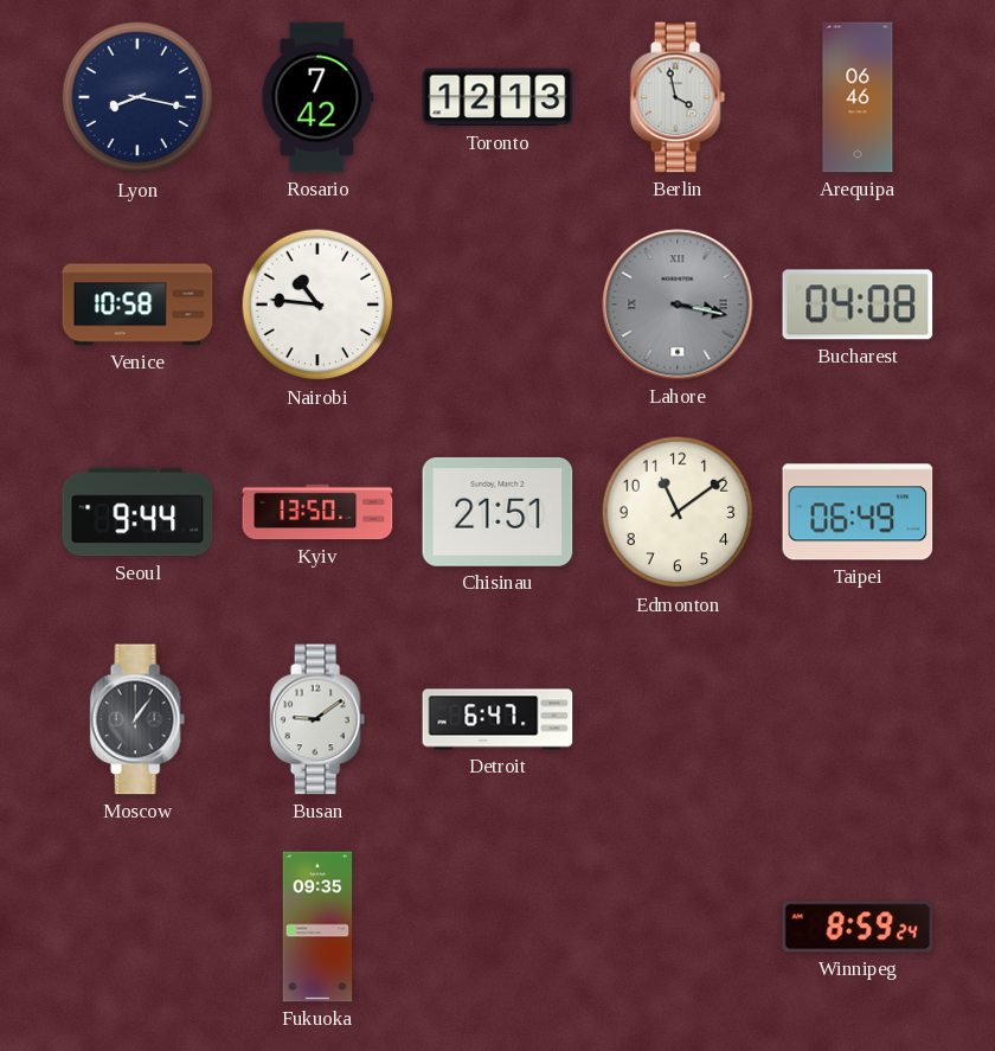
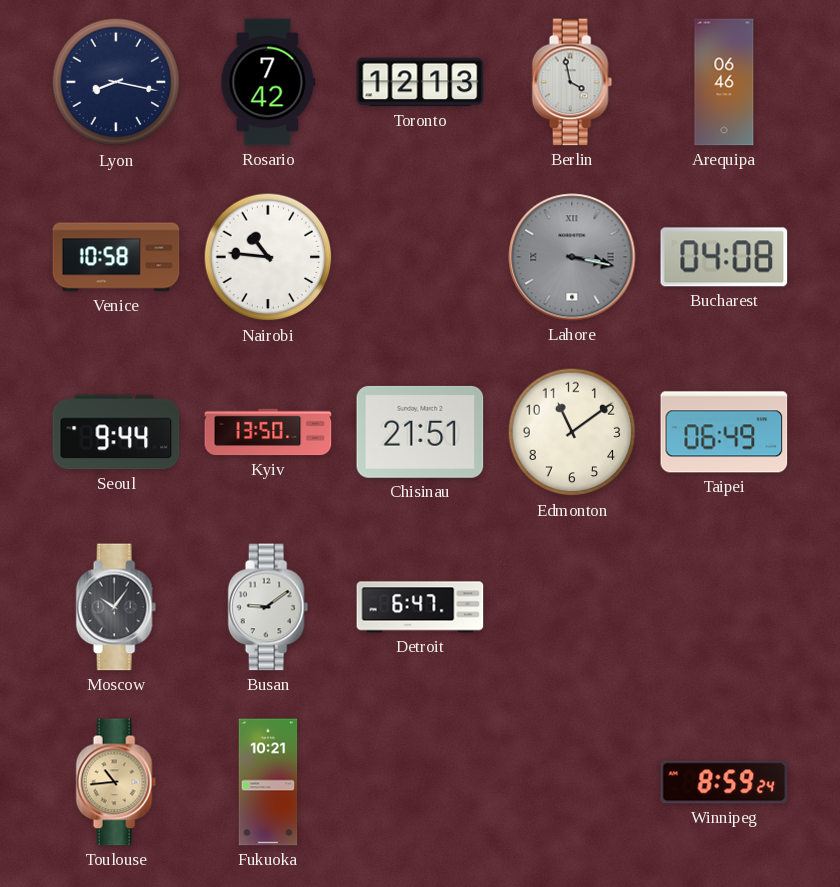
Moscow: 1:06 -> 10:06
Toulouse: none -> 10:44
Fukuoka: 09:35 -> 10:21
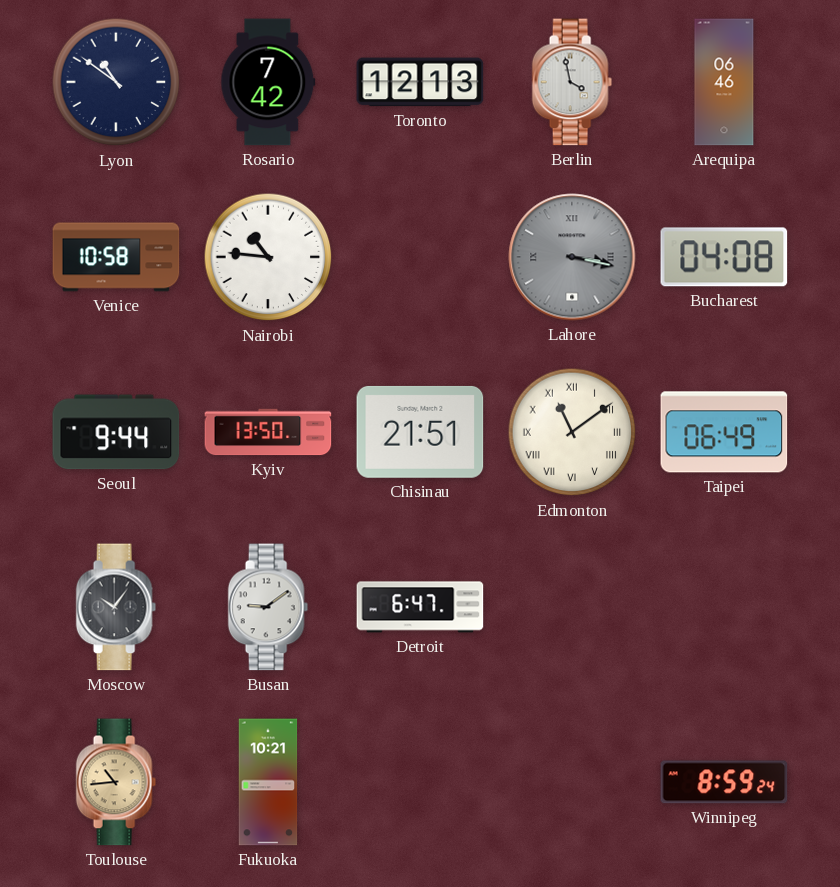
Lyon: 8:17 -> 10:51
Edmonton numerals: Arabic -> Roman
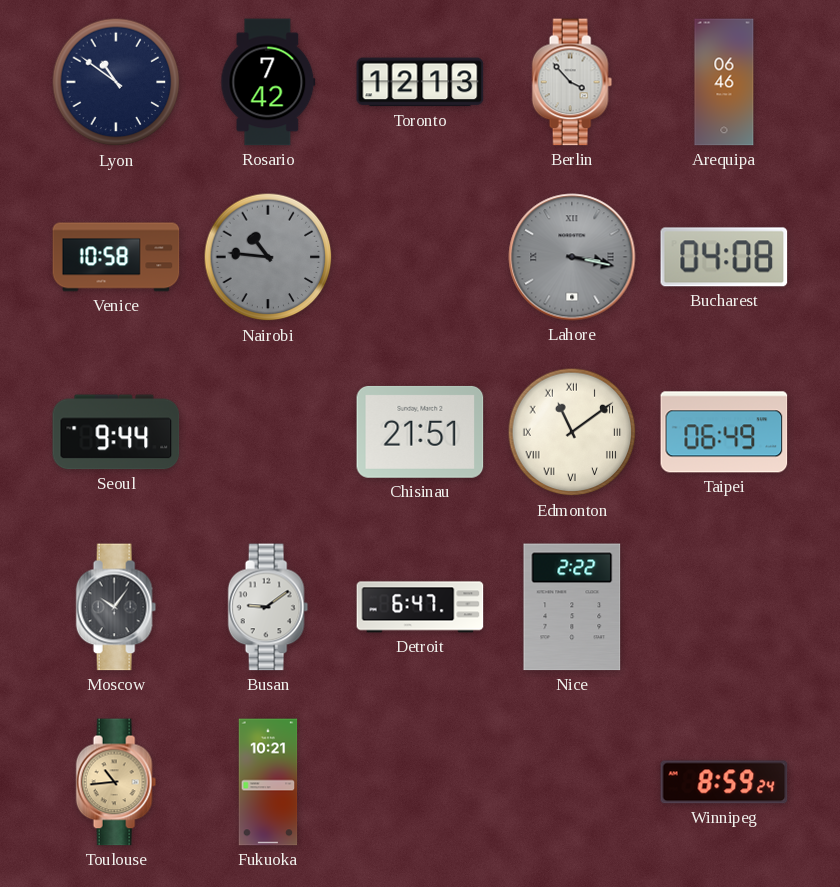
Berlin: 3:58 -> 3:53
Nairobi dial: white -> grey
Kyiv: 13:50 -> none
Nice: none -> 2:22
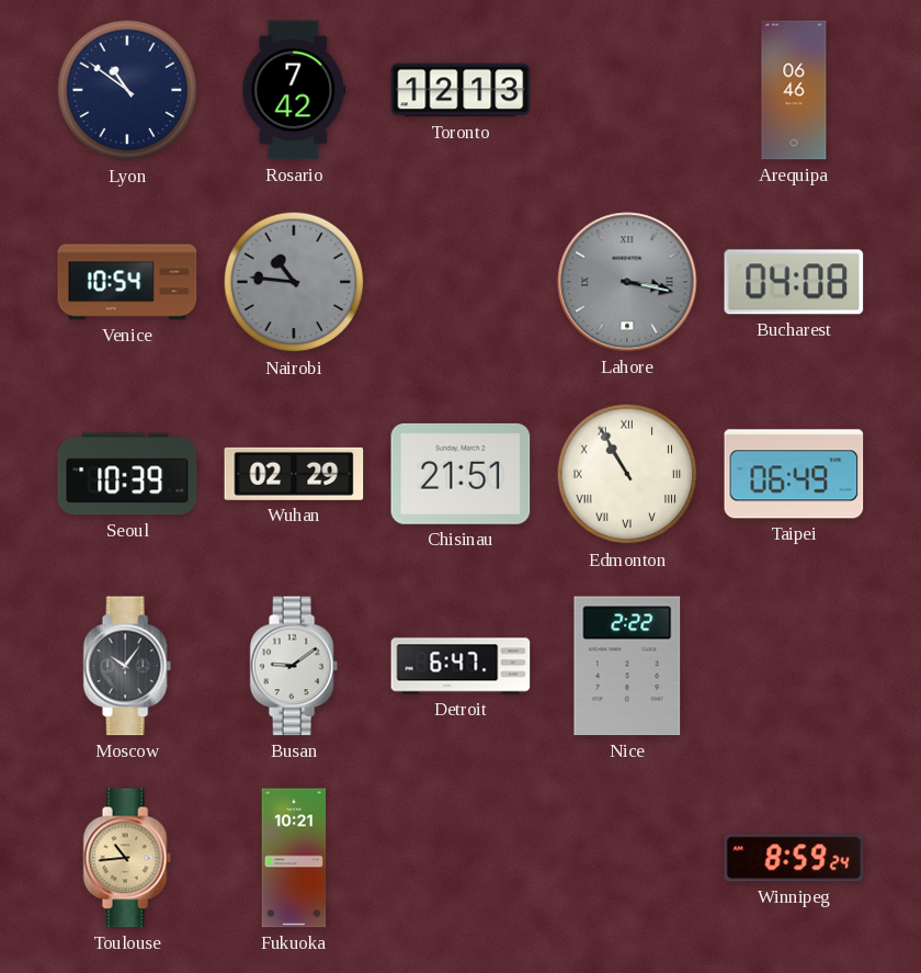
Berlin: 3:53 -> none
Venice: 10:58 -> 10:54
Seoul: 9:44 -> 10:39
Wuhan: none -> 02:29
Edmonton: 11:09 -> 10:55
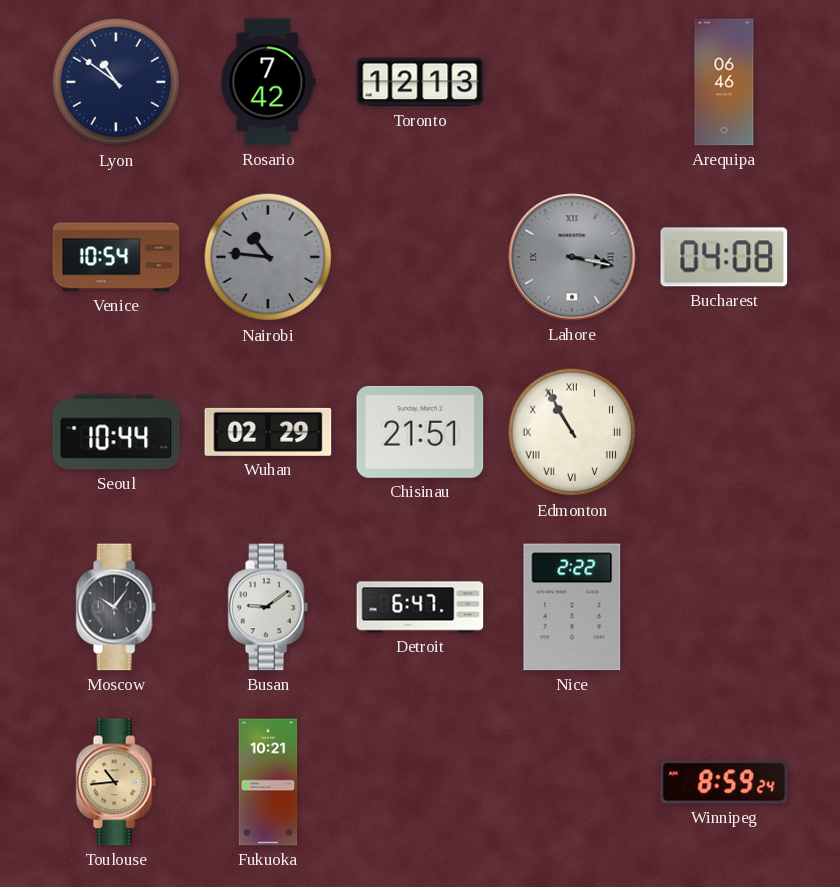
Seoul: 10:39 -> 10:44
Taipei: 06:49 -> none
